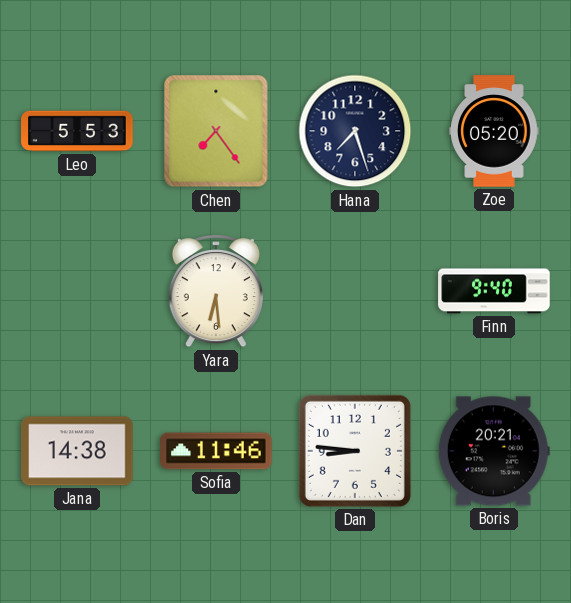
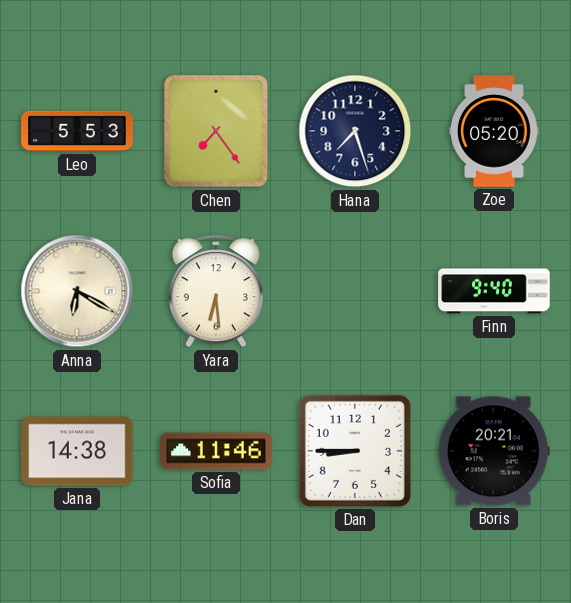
Anna: none -> 6:20
Dan: 8:46 -> 8:45
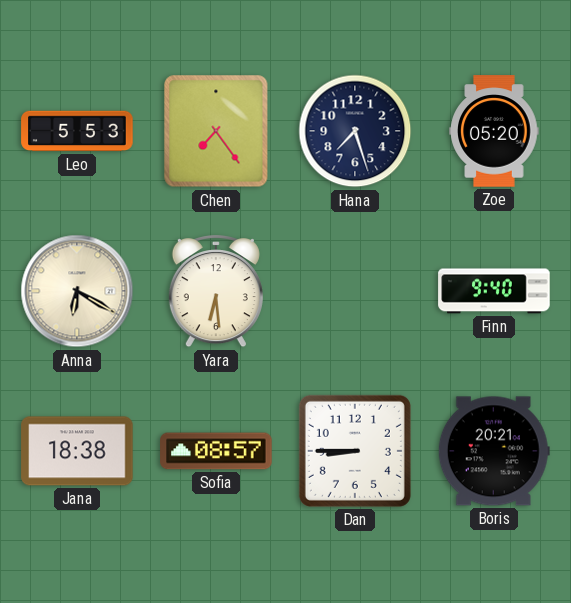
Jana: 14:38 -> 18:38
Sofia: 11:46 -> 08:57
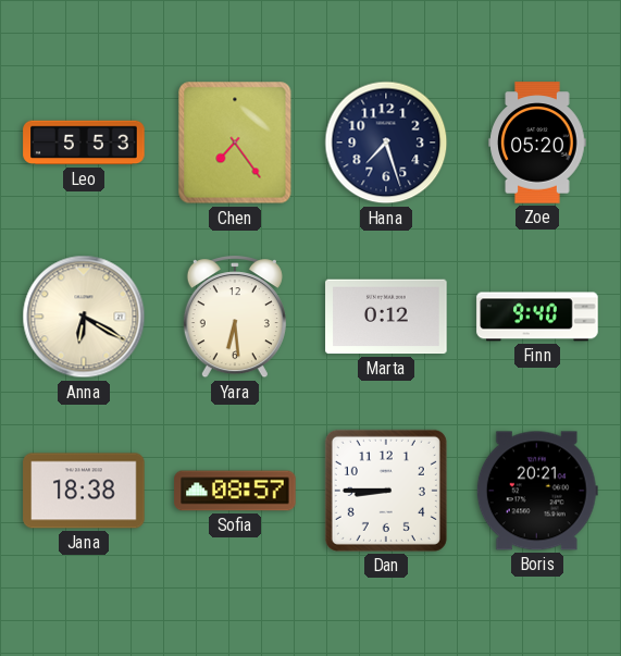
Marta: none -> 0:12
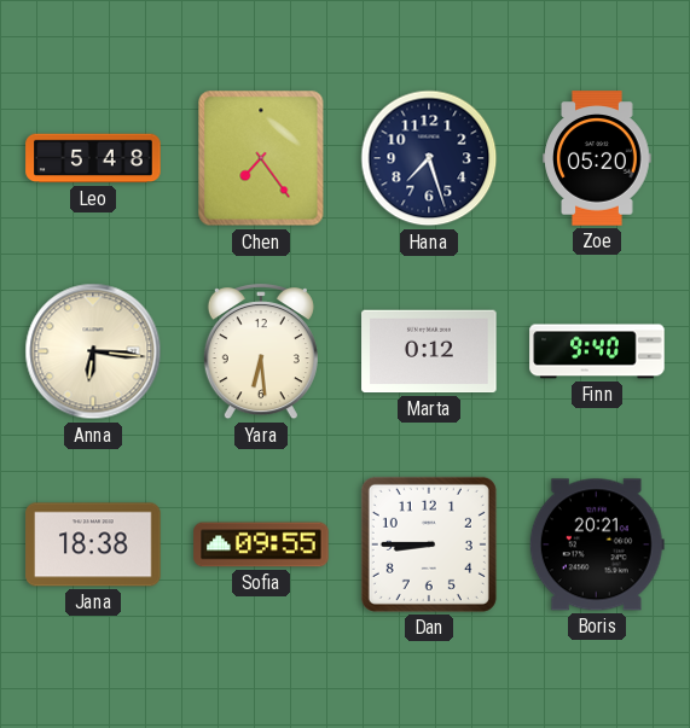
Leo: 5:53 -> 5:48
Anna: 6:20 -> 6:16
Sofia: 08:57 -> 09:55
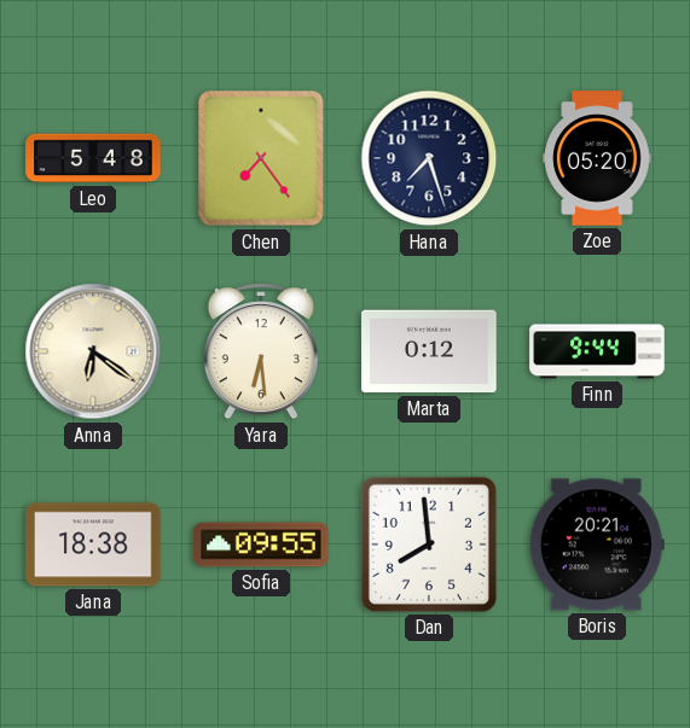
Anna: 6:16 -> 6:21
Finn: 9:40 -> 9:44
Dan: 8:45 -> 7:59
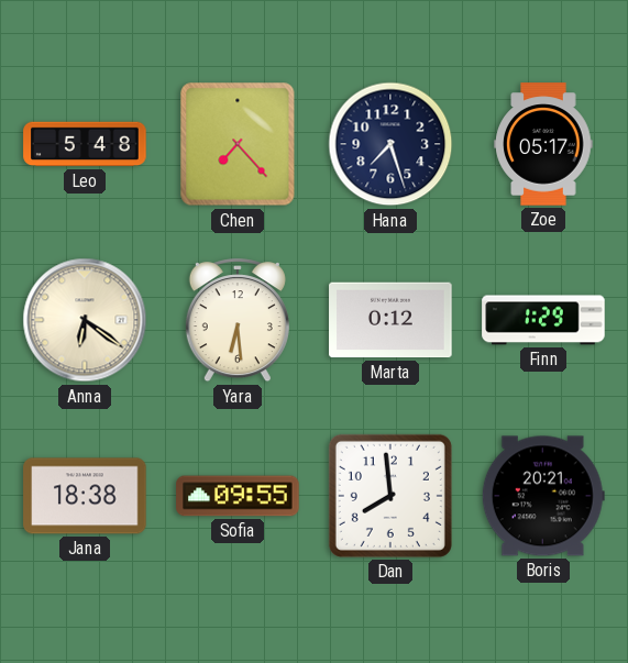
Chen: 7:24 -> 7:23
Zoe: 05:20 -> 05:17
Finn: 9:44 -> 1:29
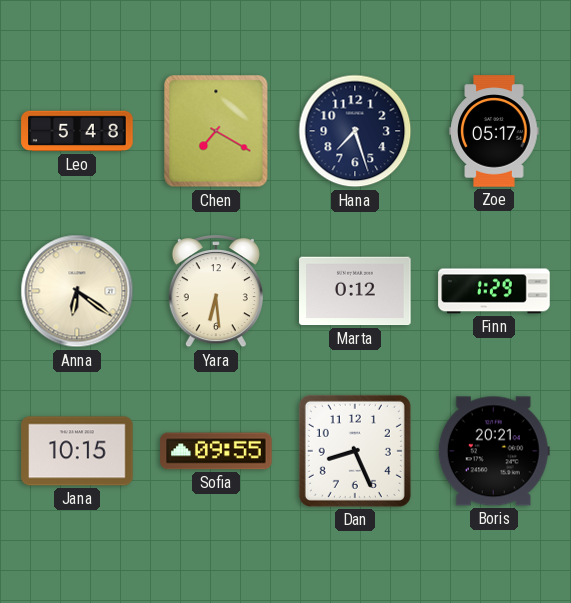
Chen: 7:23 -> 7:20
Jana: 18:38 -> 10:15
Dan: 7:59 -> 8:26
